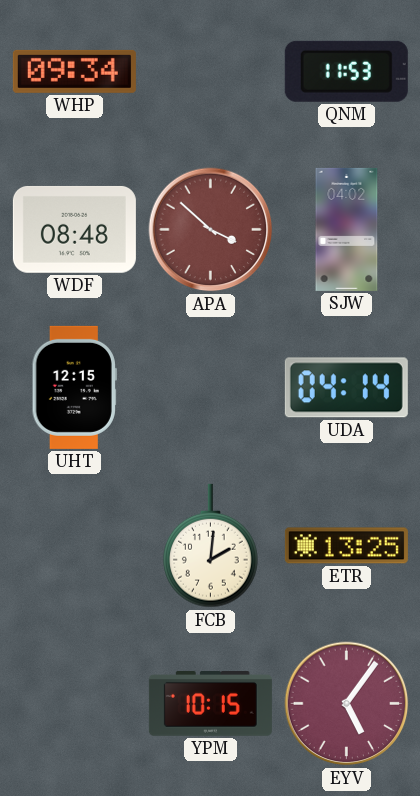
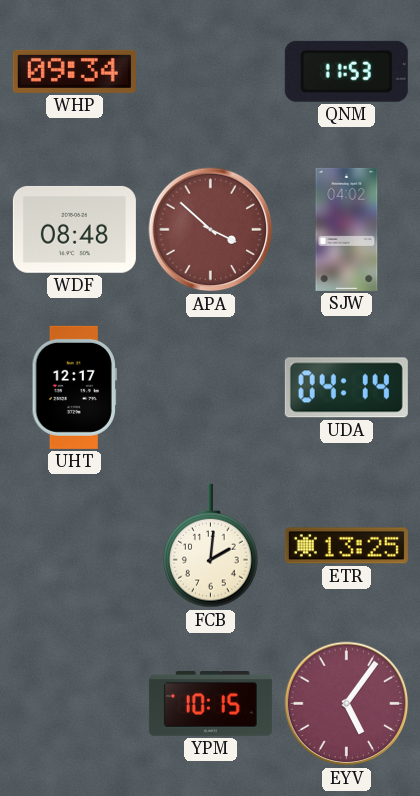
UHT: 12:15 -> 12:17
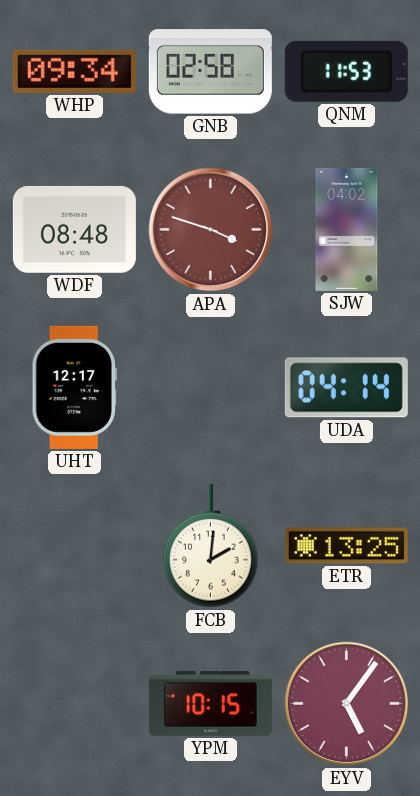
GNB: none -> 02:58
APA: 3:52 -> 3:48
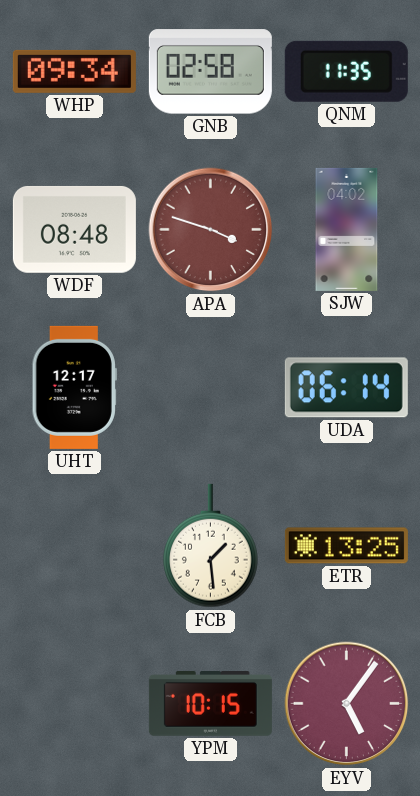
QNM: 11:53 -> 11:35
UDA: 04:14 -> 06:14
FCB: 2:01 -> 1:29
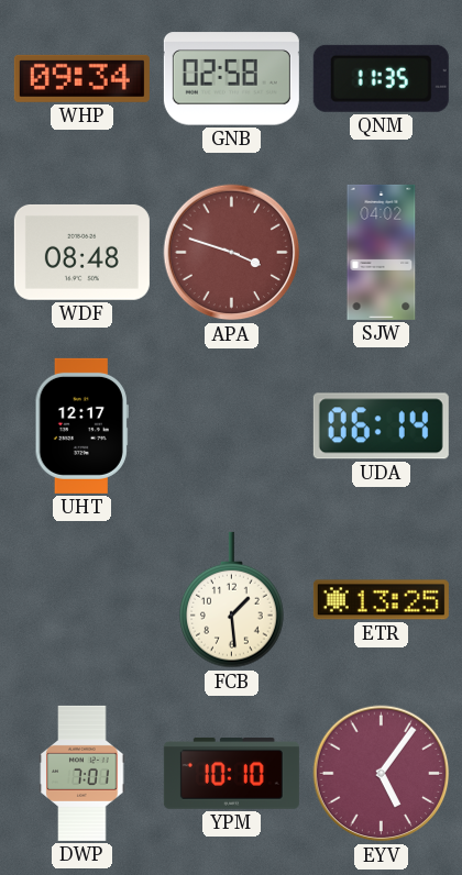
DWP: none -> 7:01
YPM: 10:15 -> 10:10
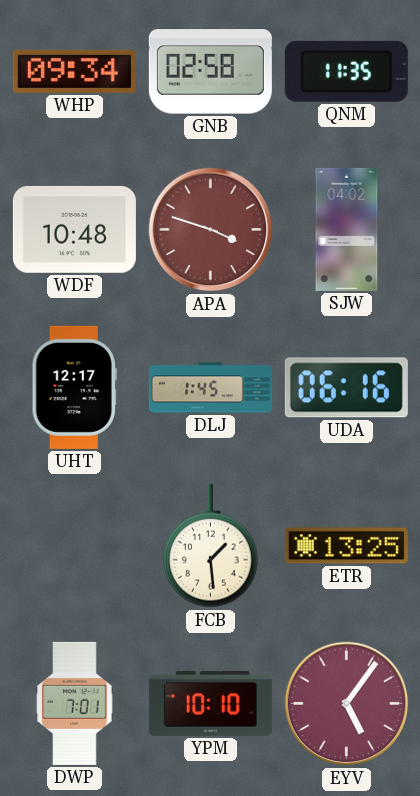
WDF: 08:48 -> 10:48
DLJ: none -> 1:45
UDA: 06:14 -> 06:16
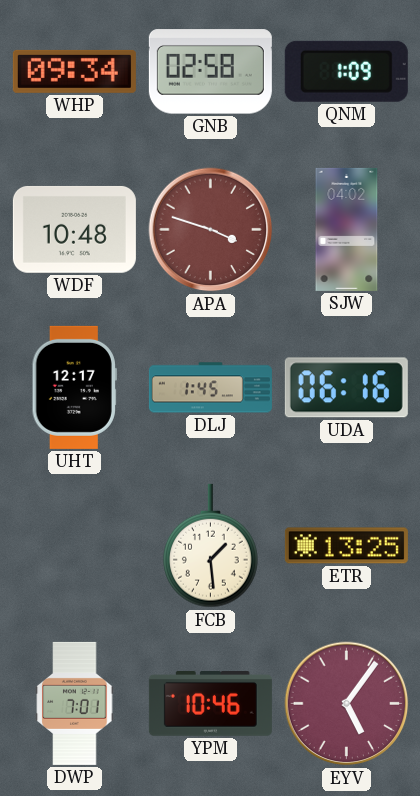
QNM: 11:35 -> 1:09
YPM: 10:10 -> 10:46
